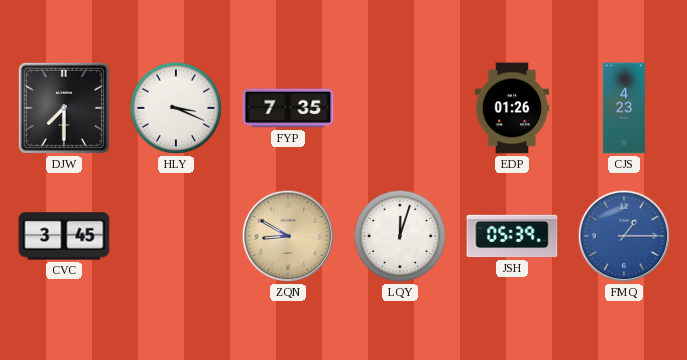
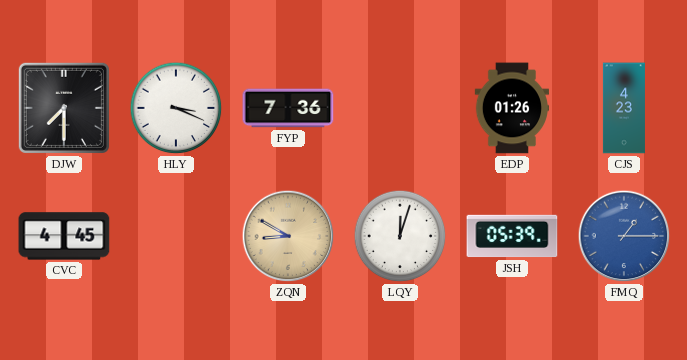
FYP: 7:35 -> 7:36
CVC: 3:45 -> 4:45
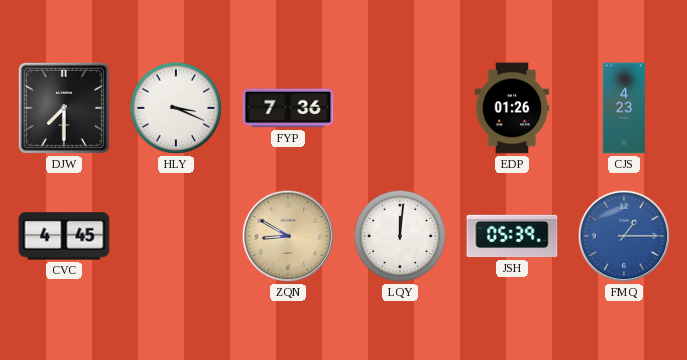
LQY: 12:03 -> 12:01
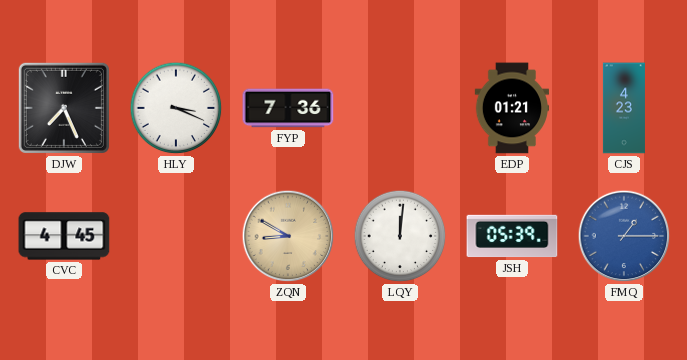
DJW: 7:30 -> 7:26
EDP: 01:26 -> 01:21
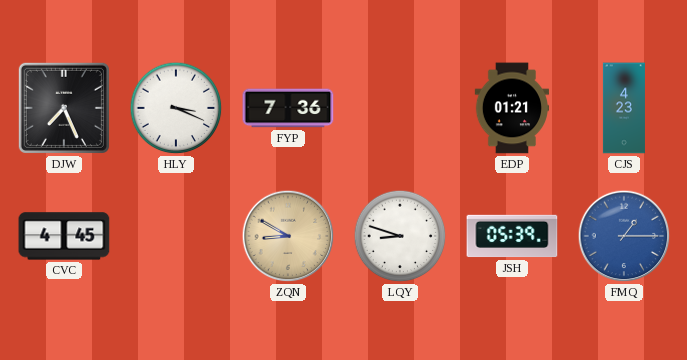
LQY: 12:01 -> 8:48
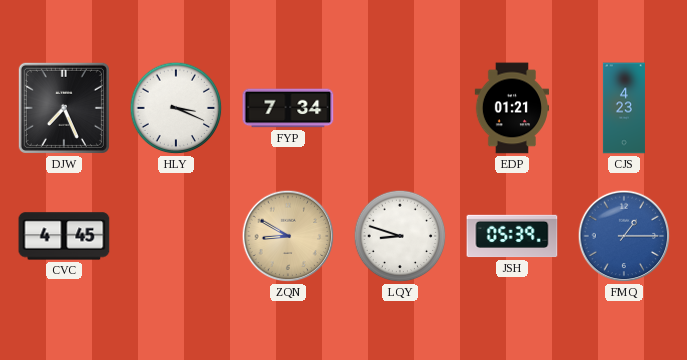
FYP: 7:36 -> 7:34
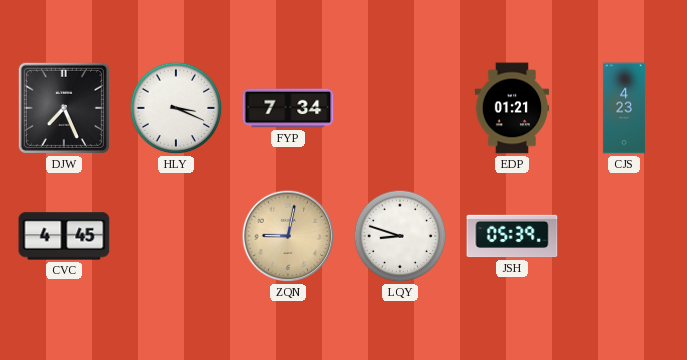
ZQN: 8:50 -> 9:02
FMQ: 1:15 -> none
